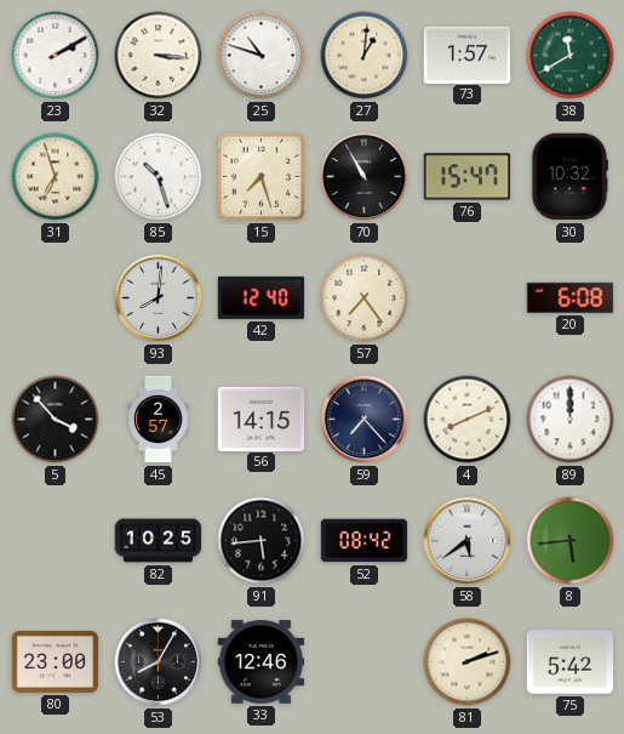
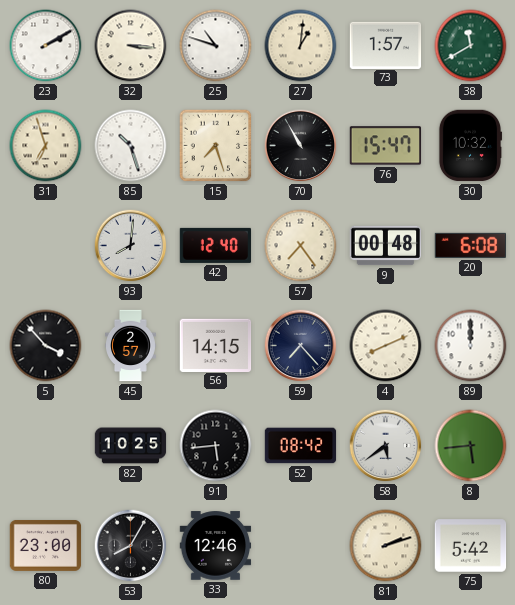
9: none -> 00:48
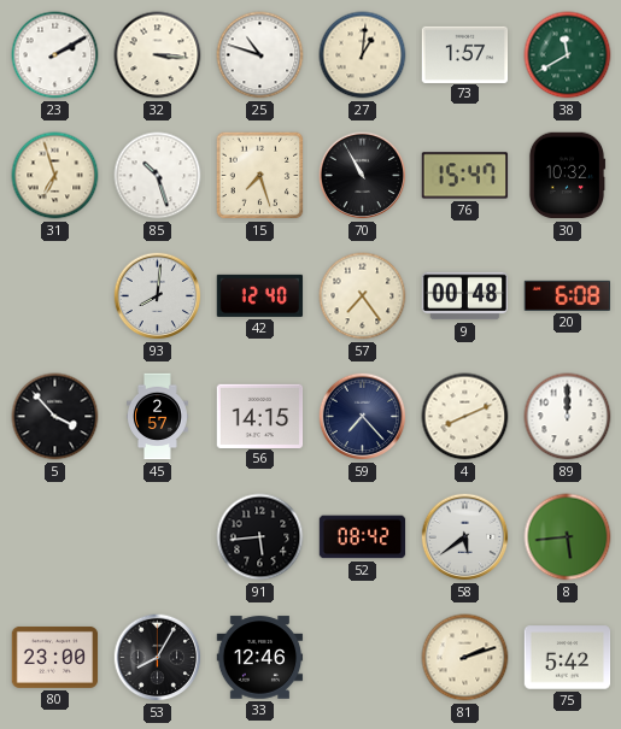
82: 10:25 -> none
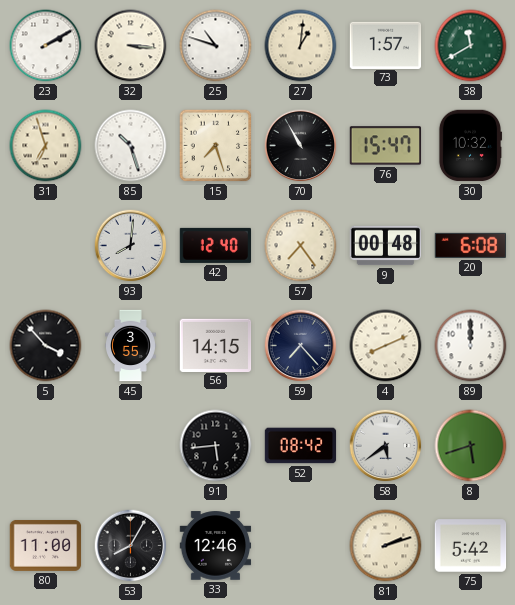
45: 2:57 -> 3:55
8: 5:44 -> 5:42
80: 23:00 -> 11:00
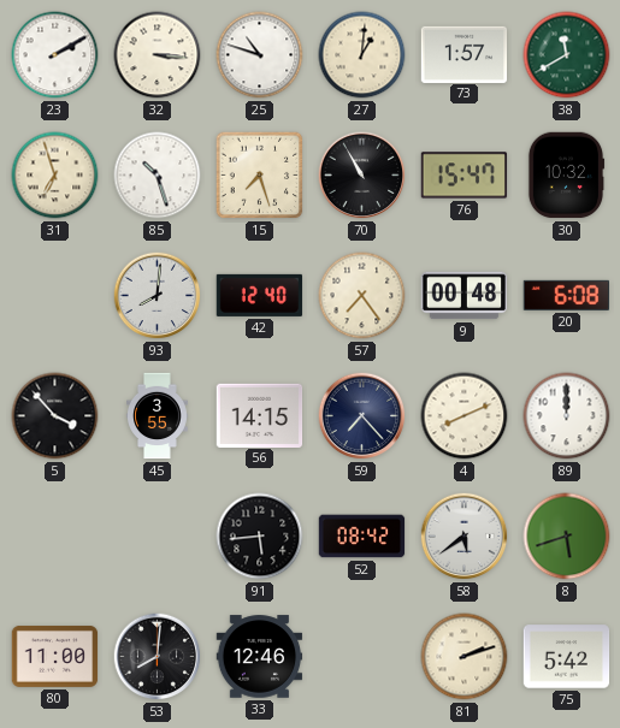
53: 8:05 -> 8:01
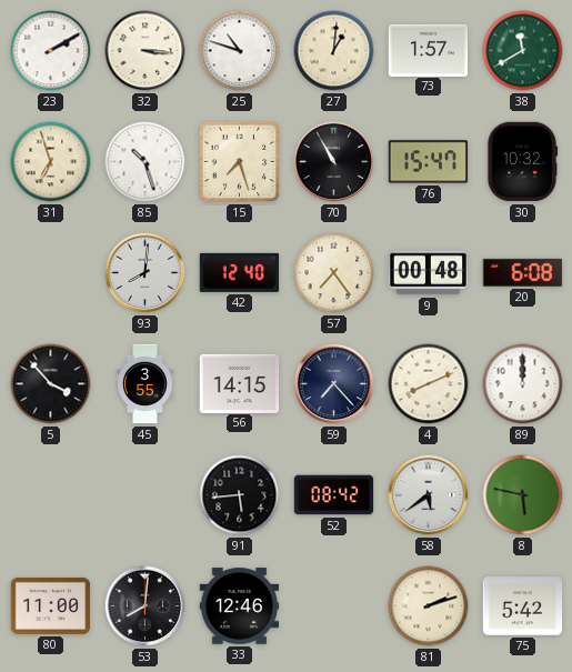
8: 5:42 -> 5:47
